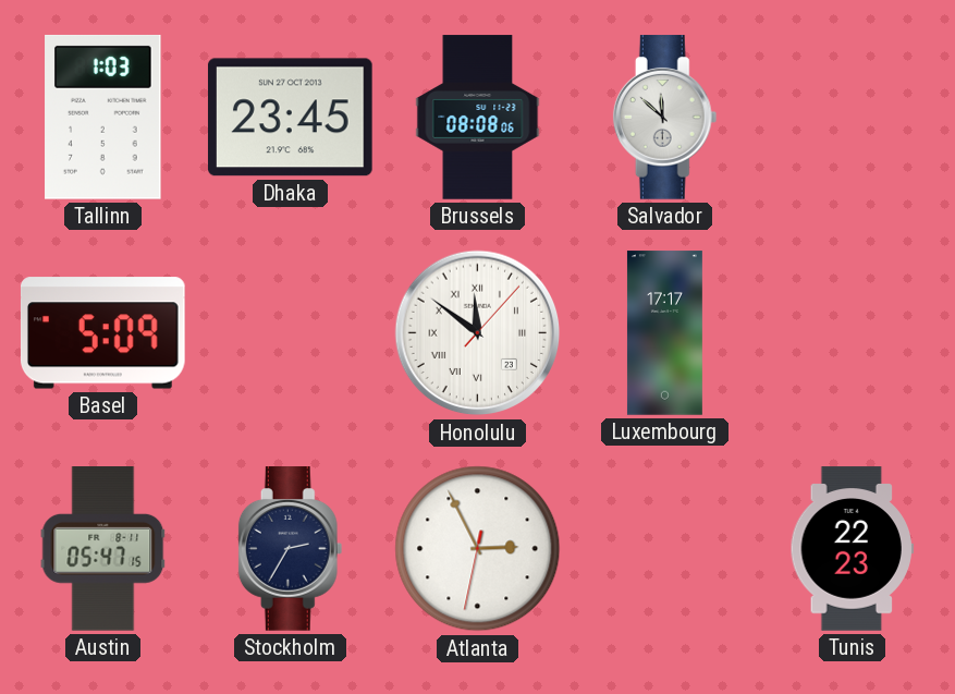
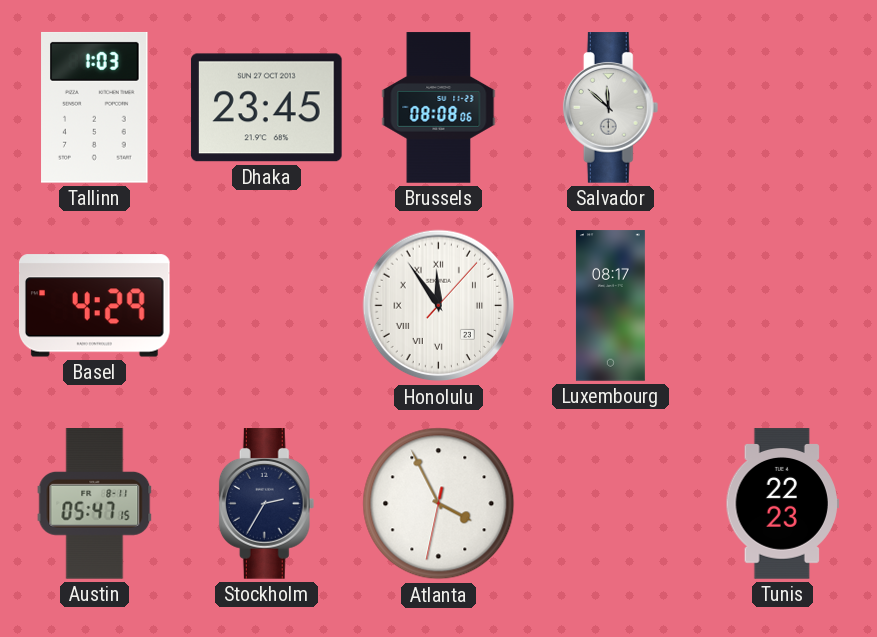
Basel: 5:09 -> 4:29
Honolulu: 11:51 -> 11:54
Luxembourg: 17:17 -> 08:17
Atlanta: 2:55 -> 3:55
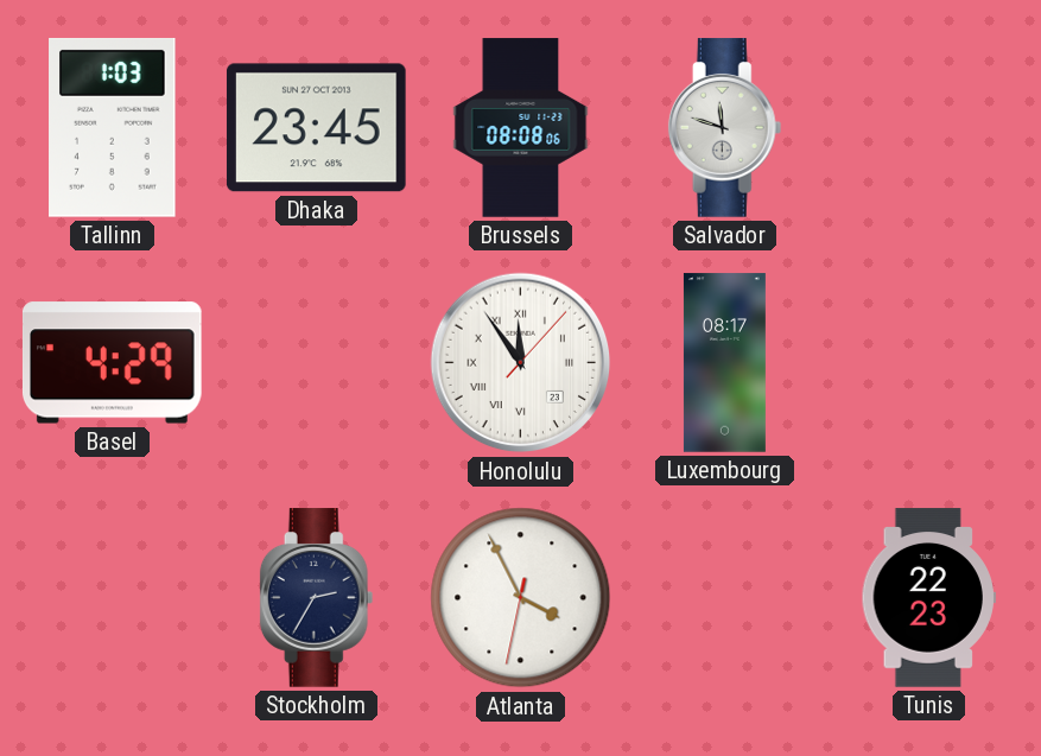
Salvador: 11:52 -> 11:48
Austin: 05:47 -> none
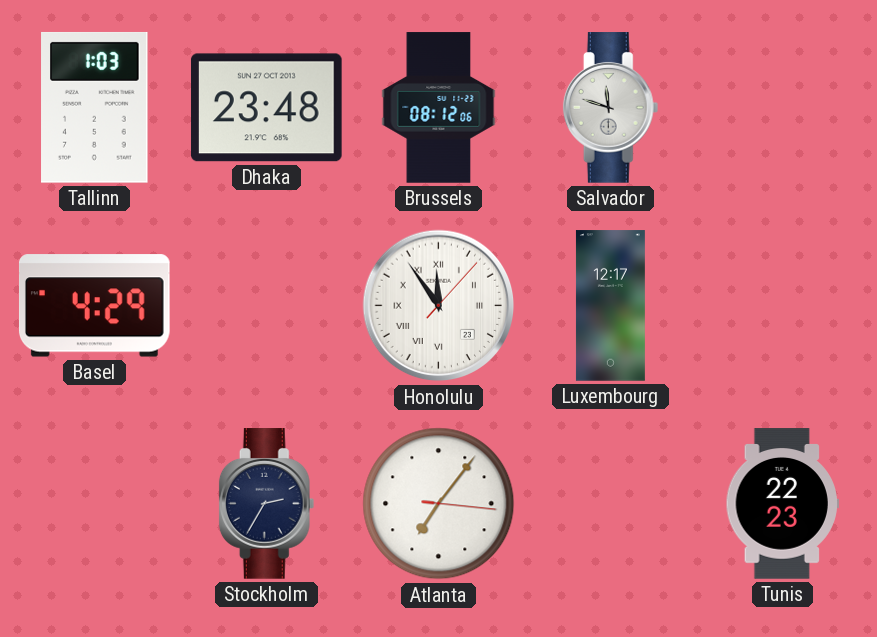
Dhaka: 23:45 -> 23:48
Brussels: 08:08 -> 08:12
Luxembourg: 08:17 -> 12:17
Atlanta: 3:55 -> 7:06
